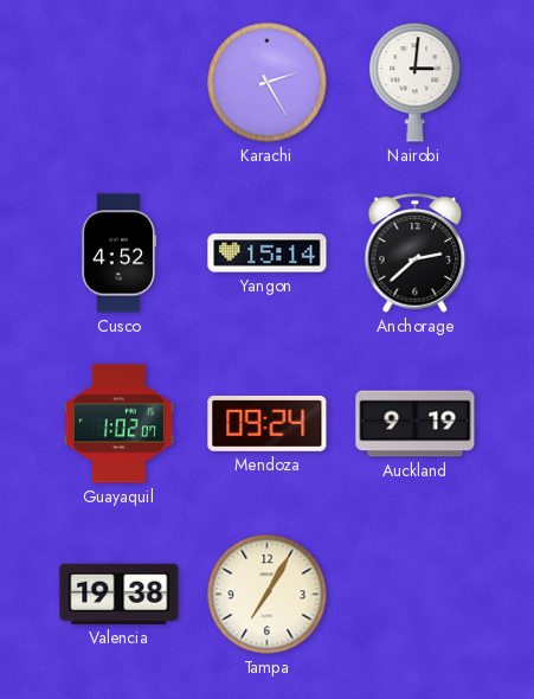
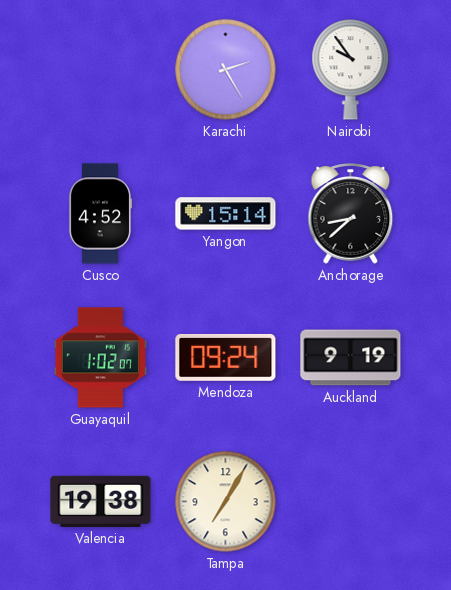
Nairobi: 3:01 -> 9:54
Anchorage: 2:38 -> 8:38
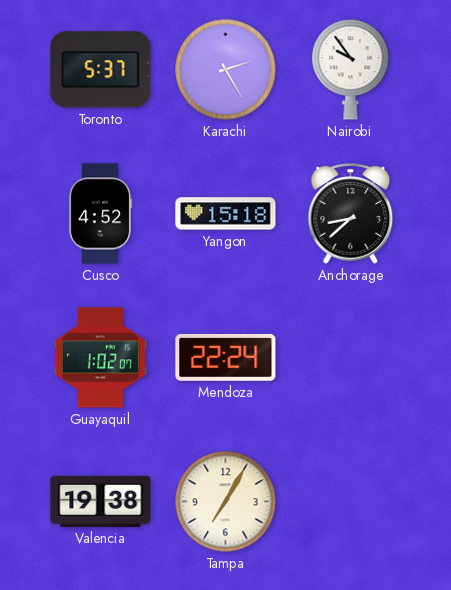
Toronto: none -> 5:37
Yangon: 15:14 -> 15:18
Mendoza: 09:24 -> 22:24
Auckland: 9:19 -> none
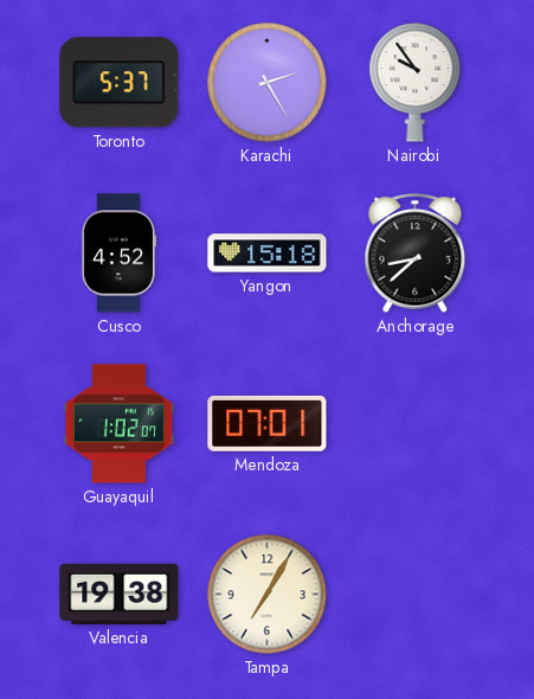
Mendoza: 22:24 -> 07:01
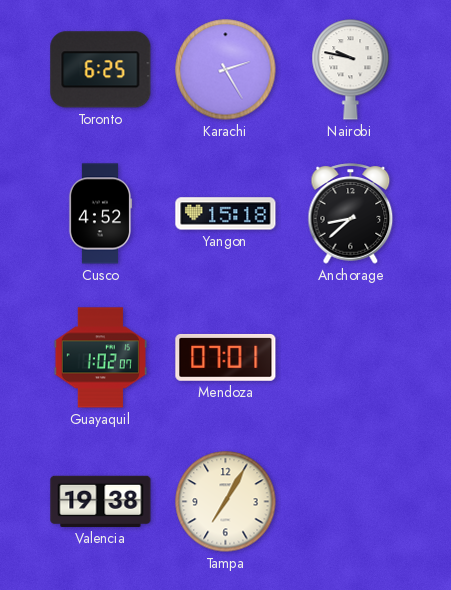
Toronto: 5:37 -> 6:25
Nairobi: 9:54 -> 9:47
